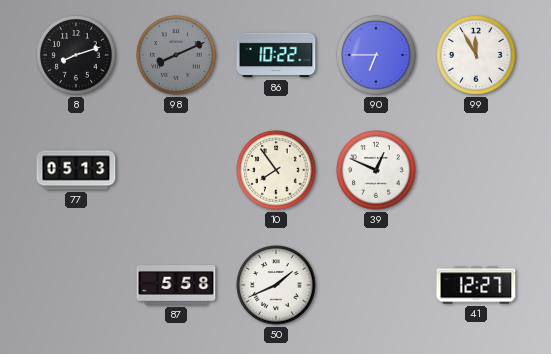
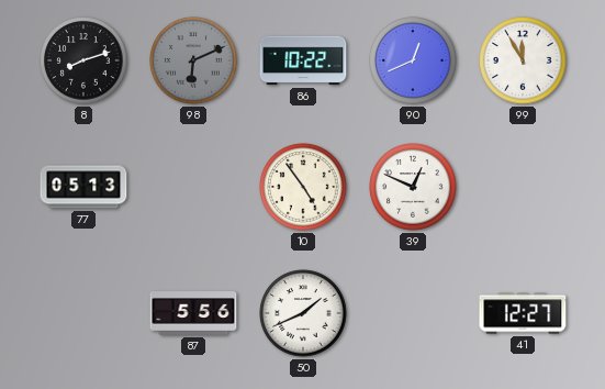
98: 8:11 -> 6:11
90: 6:45 -> 12:41
10: 7:54 -> 4:54
87: 5:58 -> 5:56
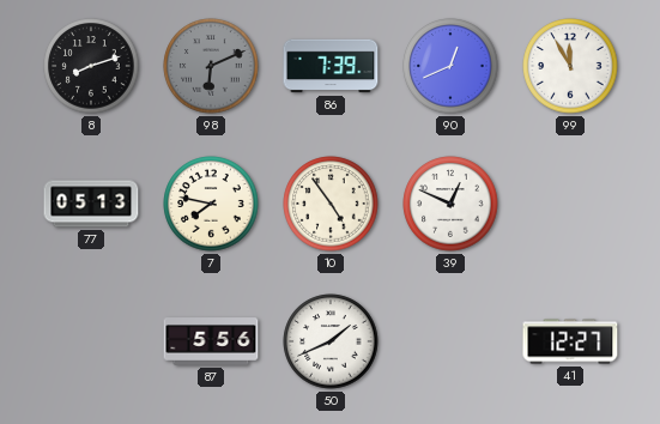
86: 10:22 -> 7:39
7: none -> 7:47
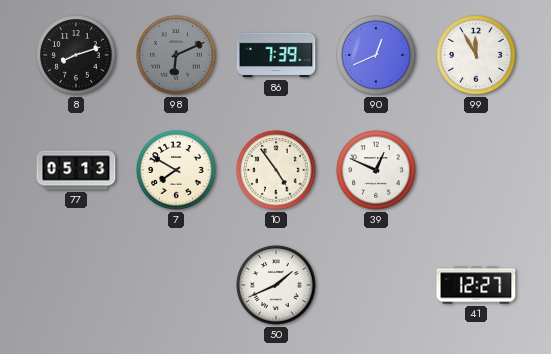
7: 7:47 -> 7:50
87: 5:56 -> none
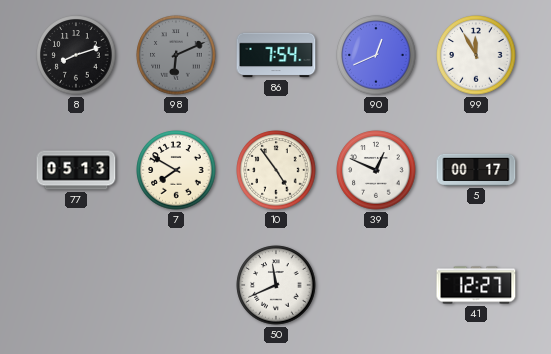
86: 7:39 -> 7:54
5: none -> 00:17
50: 1:41 -> 11:41
